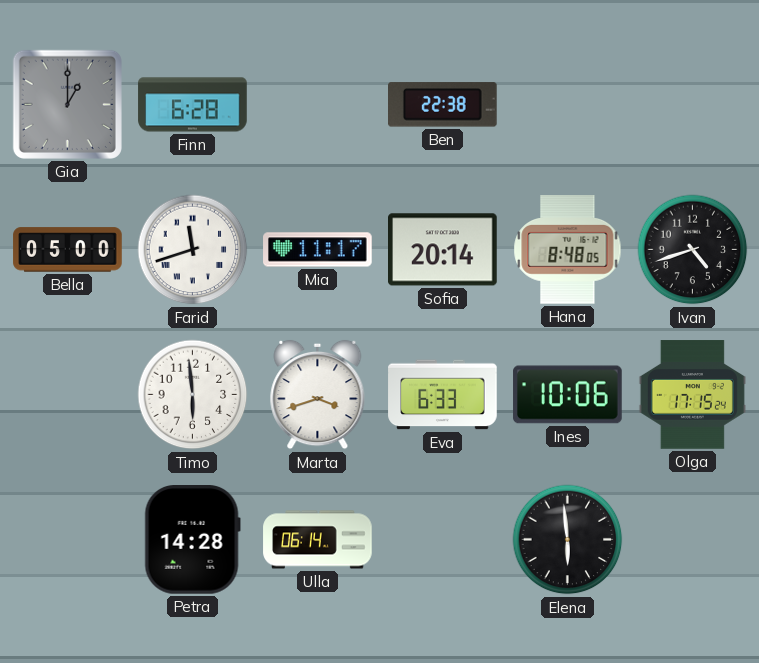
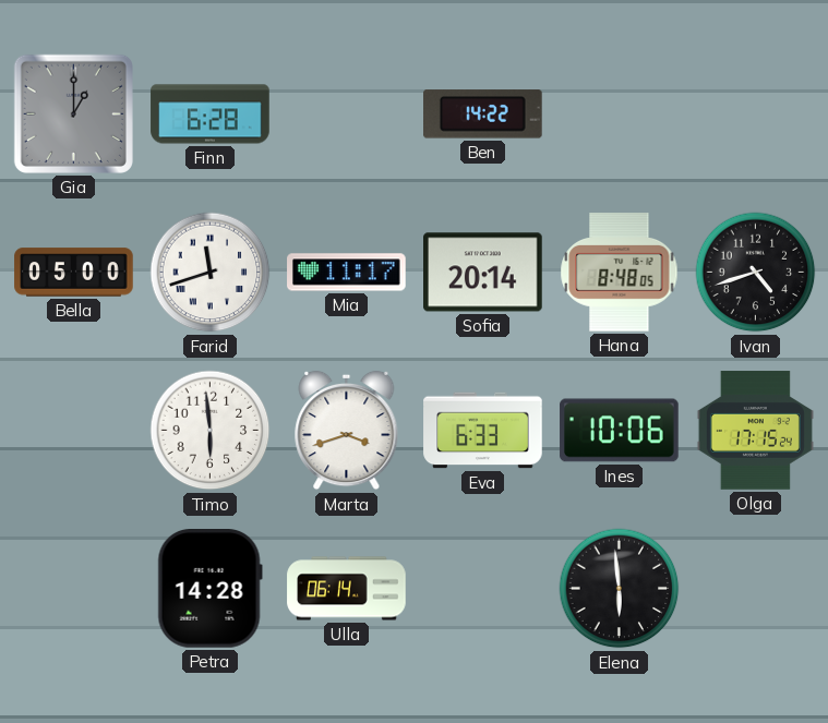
Ben: 22:38 -> 14:22
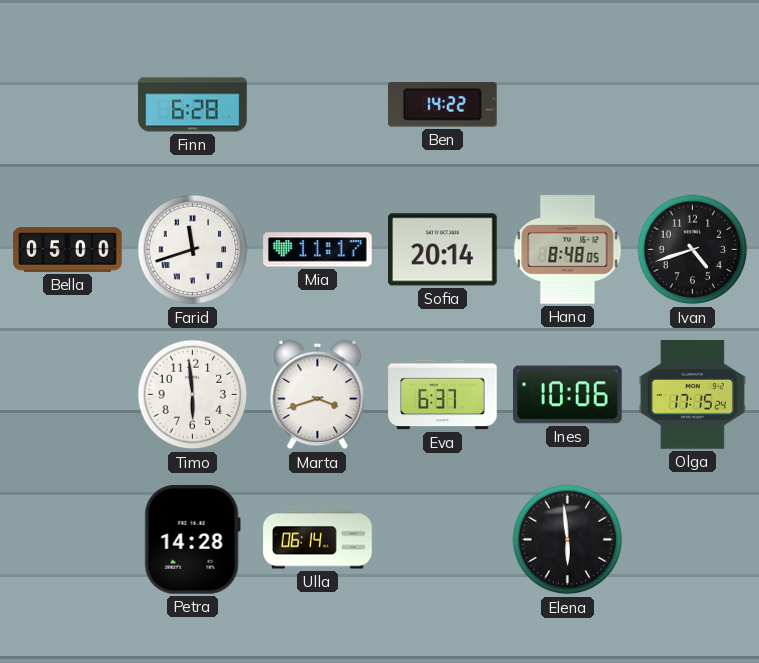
Gia: 1:00 -> none
Eva: 6:33 -> 6:37
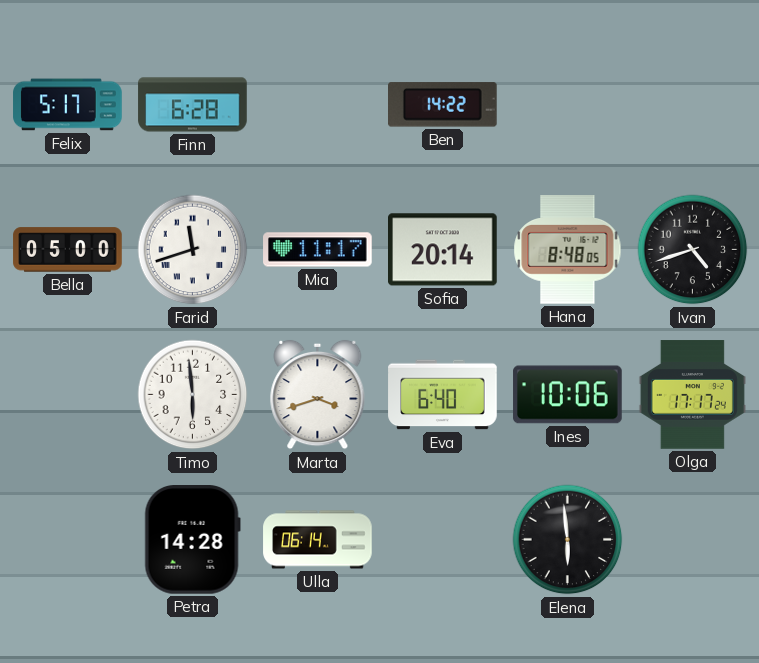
Felix: none -> 5:17
Eva: 6:37 -> 6:40
Olga: 17:15 -> 17:17
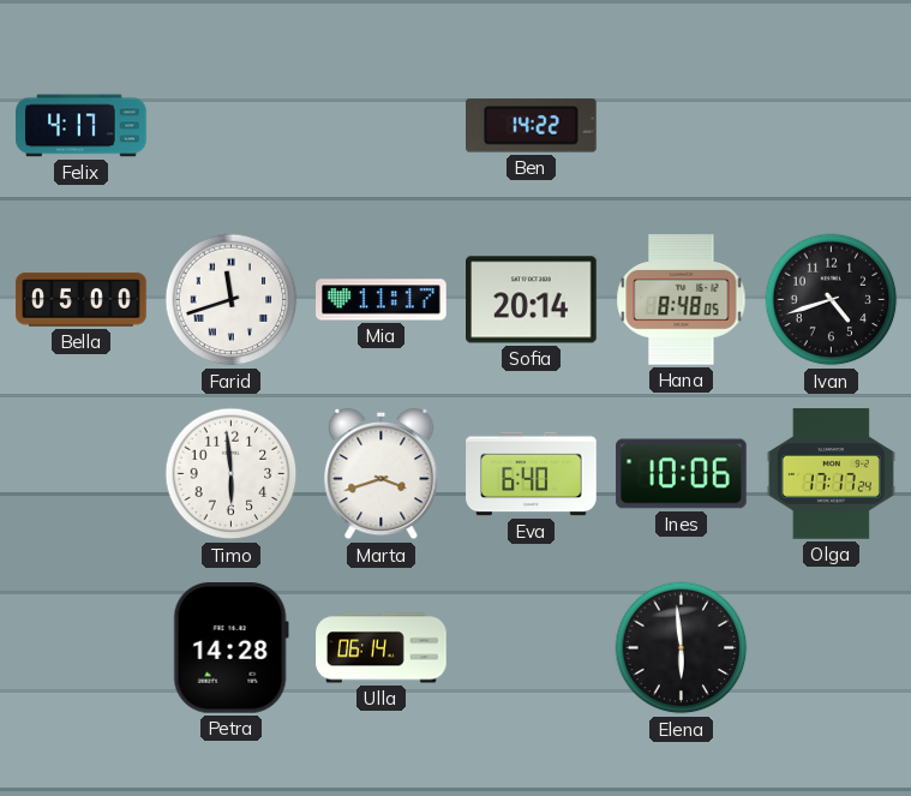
Felix: 5:17 -> 4:17
Finn: 6:28 -> none
